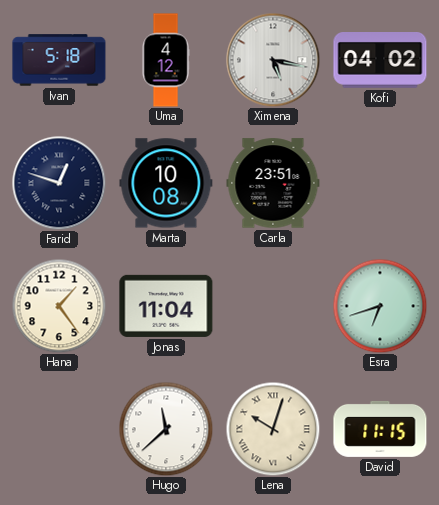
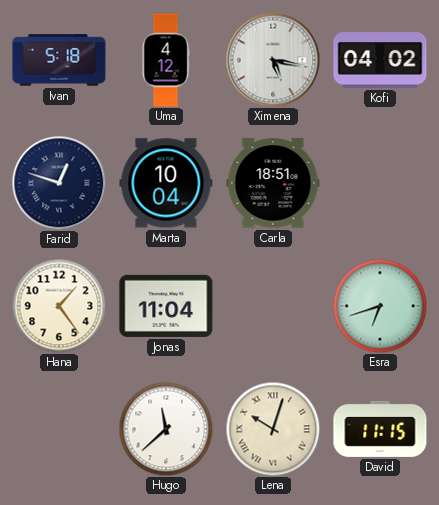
Marta: 10:08 -> 10:04
Carla: 23:51 -> 18:51
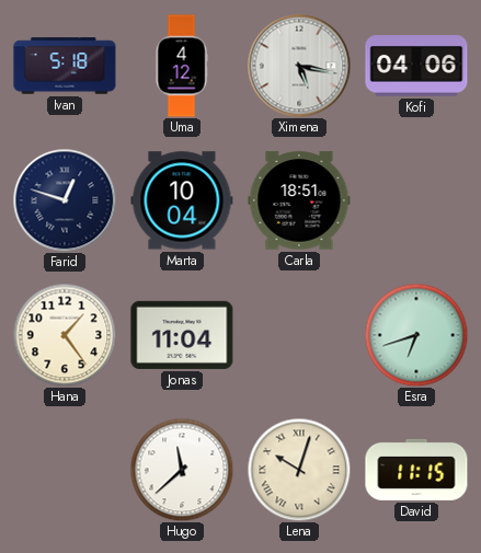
Kofi: 04:02 -> 04:06
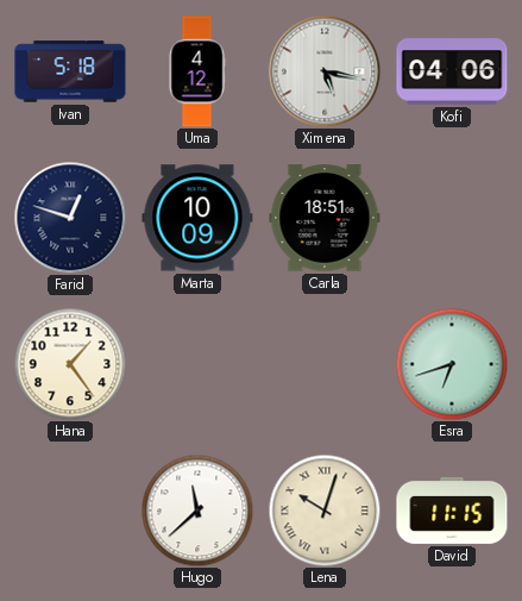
Marta: 10:04 -> 10:09
Jonas: 11:04 -> none
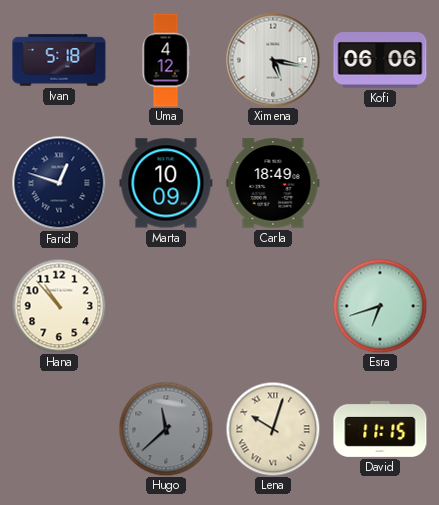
Kofi: 04:06 -> 06:06
Carla: 18:51 -> 18:49
Hana: 1:24 -> 10:53
Hugo dial: white -> grey
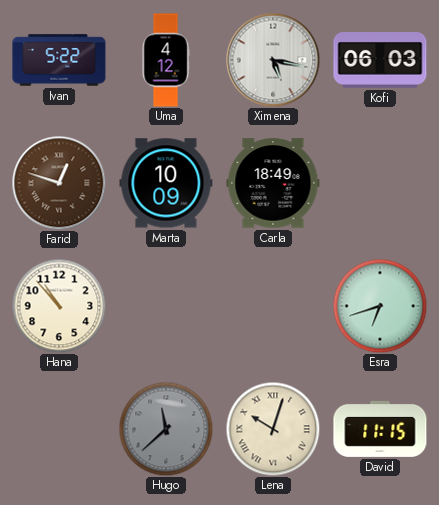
Ivan: 5:18 -> 5:22
Kofi: 06:06 -> 06:03
Farid dial: navy -> brown
